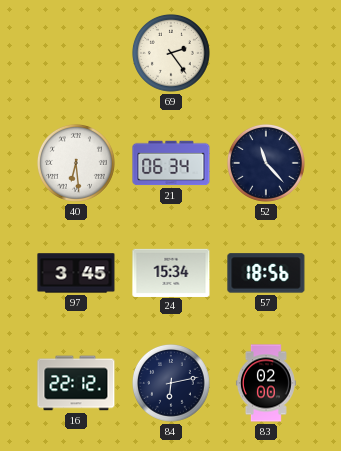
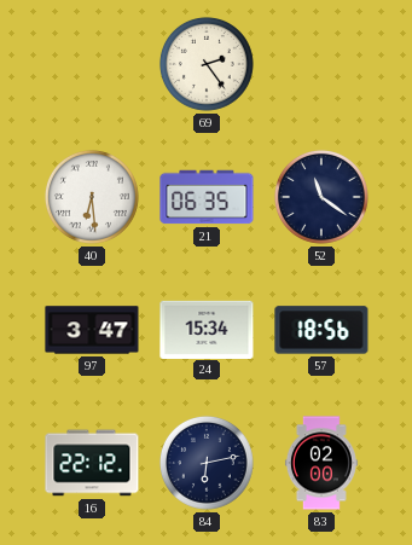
21: 06:34 -> 06:35
52: 11:23 -> 11:21
97: 3:45 -> 3:47
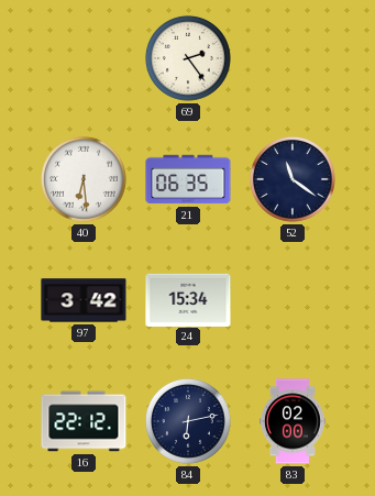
97: 3:47 -> 3:42
57: 18:56 -> none
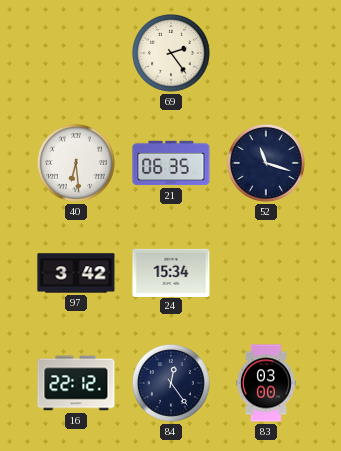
52: 11:21 -> 11:18
84: 6:13 -> 12:24
83: 02:00 -> 03:00
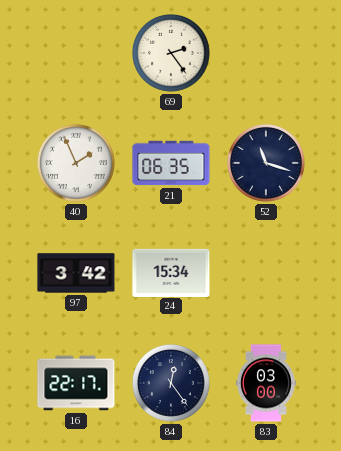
40: 6:29 -> 1:56
16: 22:12 -> 22:17
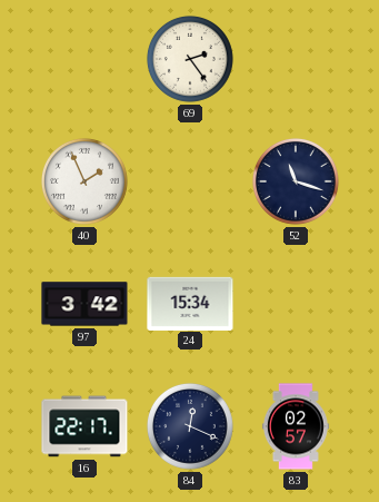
21: 06:35 -> none
84: 12:24 -> 12:19
83: 03:00 -> 02:57
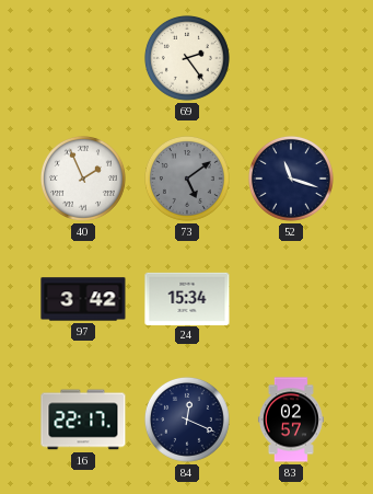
73: none -> 5:09
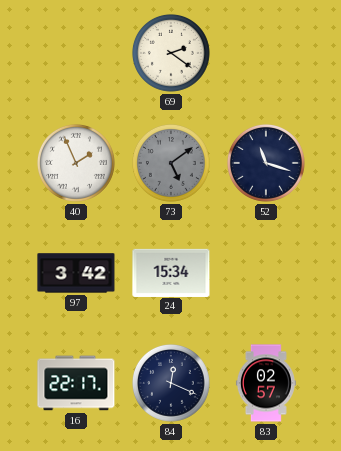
69: 2:24 -> 2:21
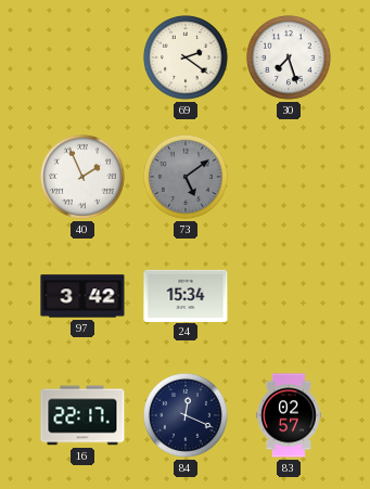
30: none -> 7:27
52: 11:18 -> none
